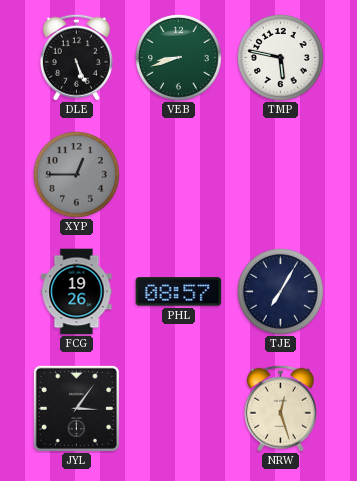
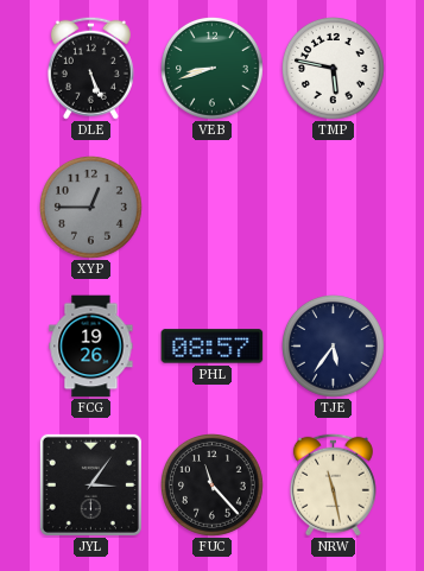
TJE: 7:05 -> 5:36
FUC: none -> 11:23
NRW: 12:27 -> 11:28
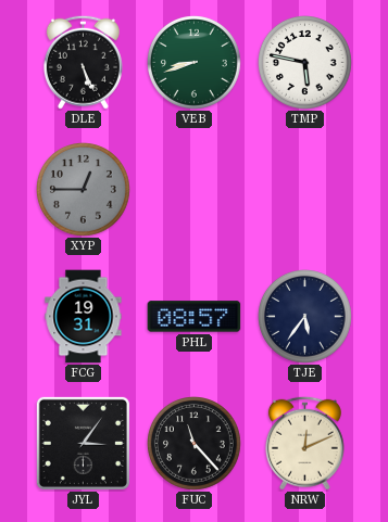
FCG: 19:26 -> 19:31
NRW: 11:28 -> 12:11
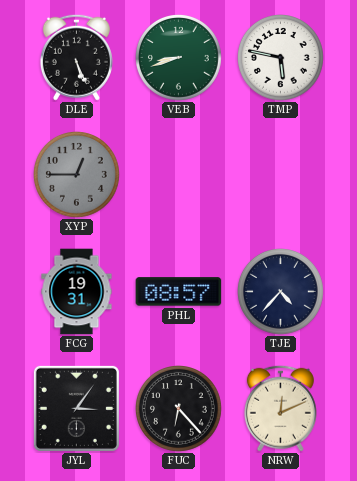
TJE: 5:36 -> 4:37
FUC: 11:23 -> 6:23
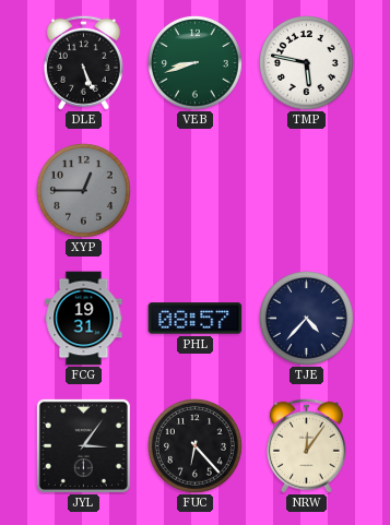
NRW: 12:11 -> 12:06
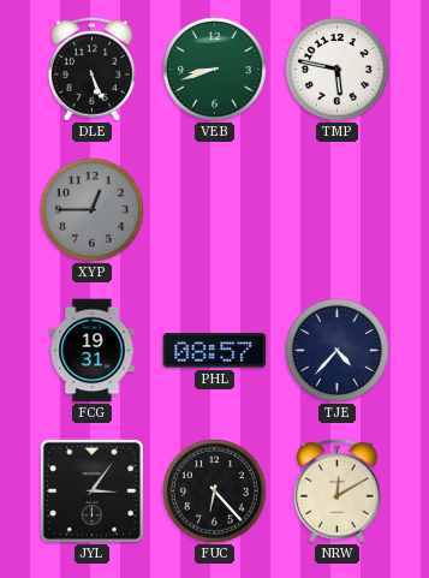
NRW: 12:06 -> 12:10
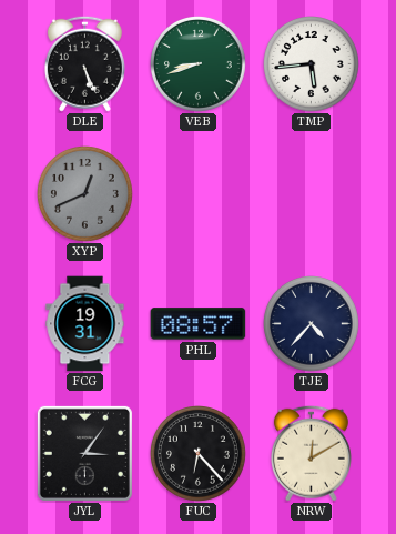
TMP: 5:47 -> 5:44
XYP: 12:45 -> 12:41
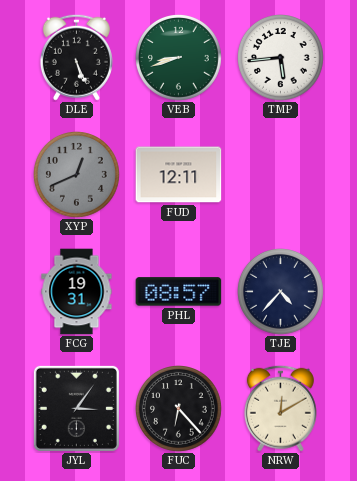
FUD: none -> 12:11
